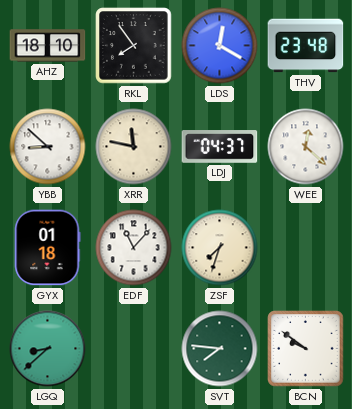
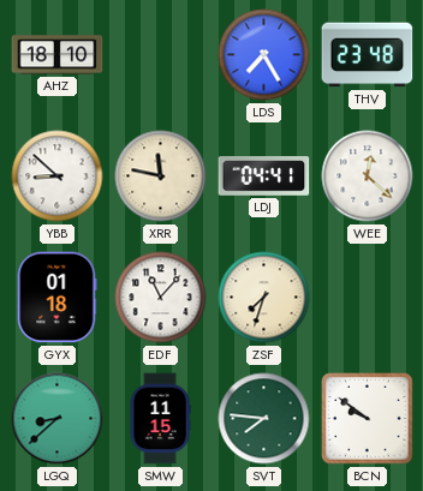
RKL: 7:54 -> none
LDS: 12:20 -> 7:25
LDJ: 04:37 -> 04:41
SMW: none -> 11:15
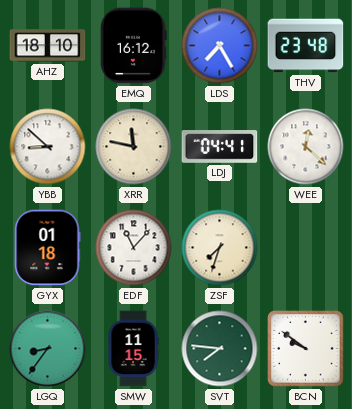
EMQ: none -> 16:12
LGQ: 8:38 -> 8:36
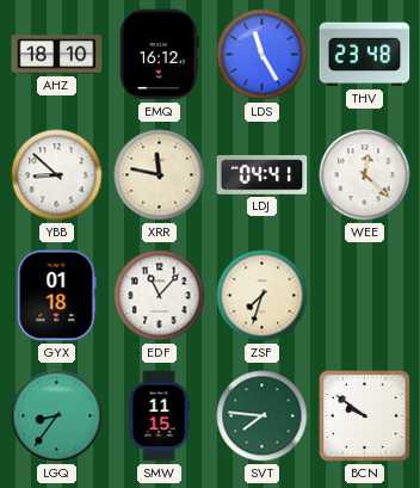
LDS: 7:25 -> 11:25
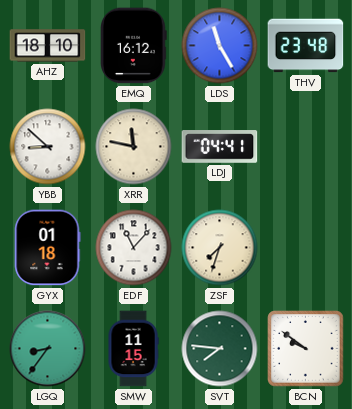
WEE: 12:22 -> none
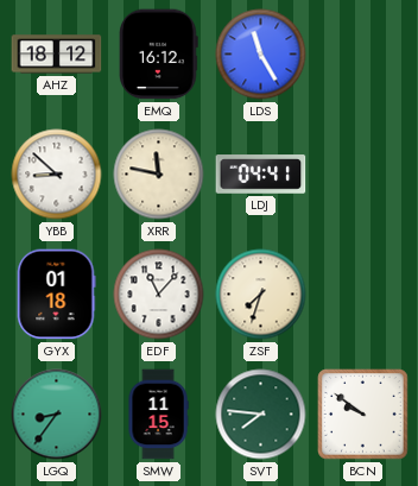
AHZ: 18:10 -> 18:12
THV: 23:48 -> none
